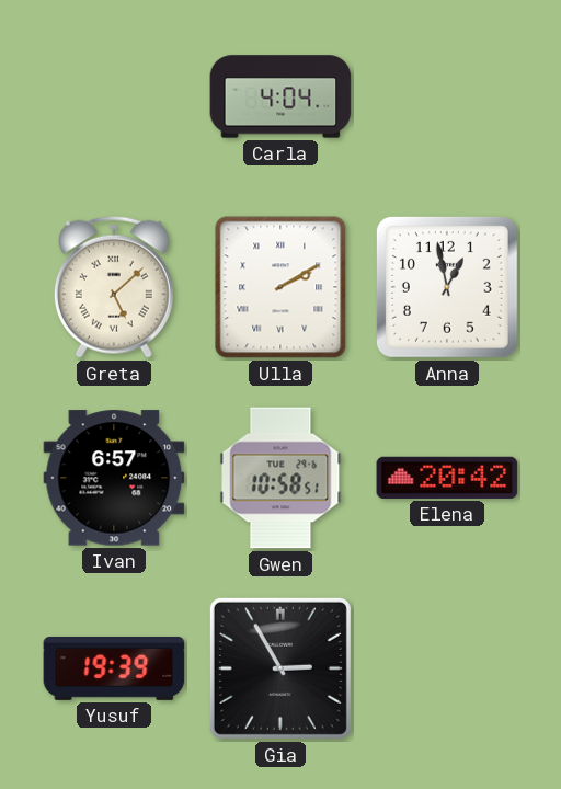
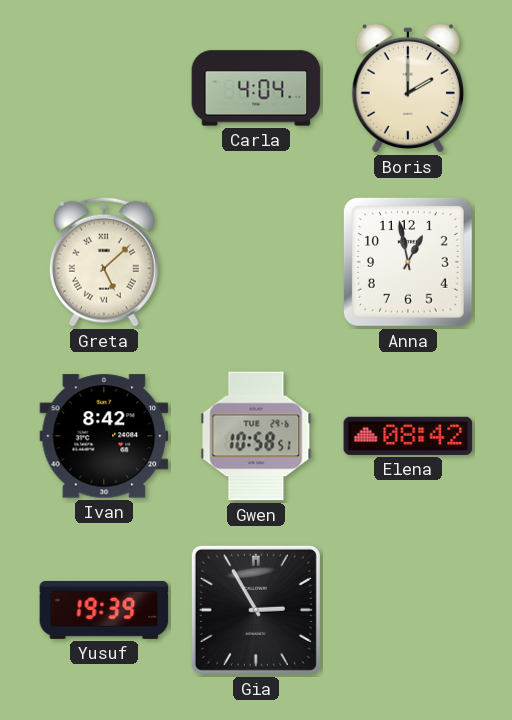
Boris: none -> 2:00
Ulla: 2:10 -> none
Ivan: 6:57 -> 8:42
Elena: 20:42 -> 08:42
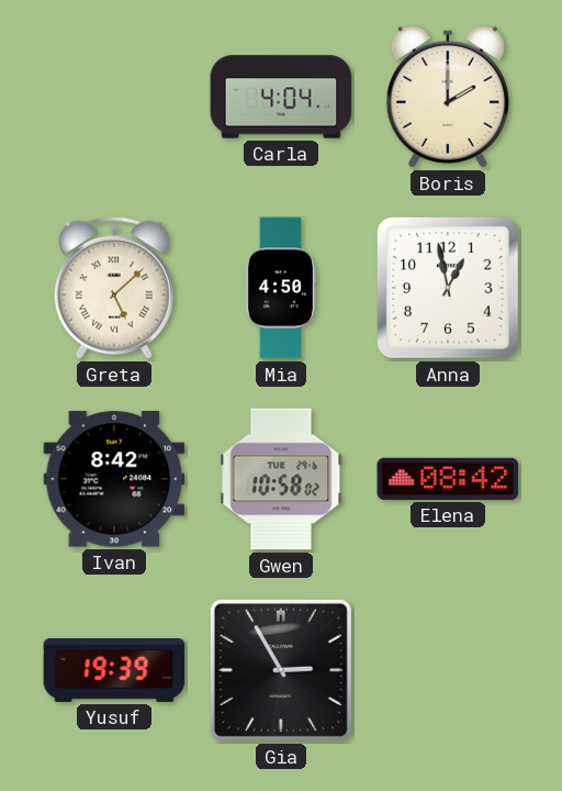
Mia: none -> 4:50
Gwen: 10:58:51 -> 10:58:02
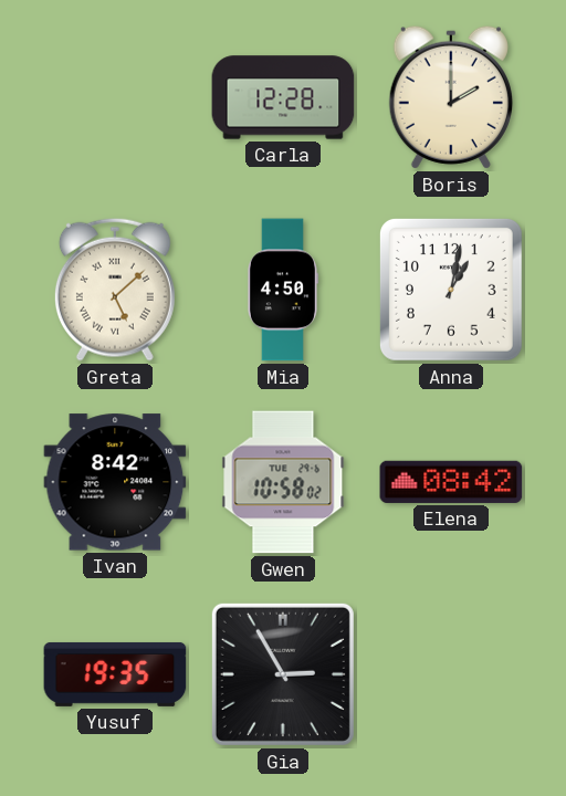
Carla: 4:04 -> 12:28
Anna: 12:58 -> 1:02
Yusuf: 19:39 -> 19:35
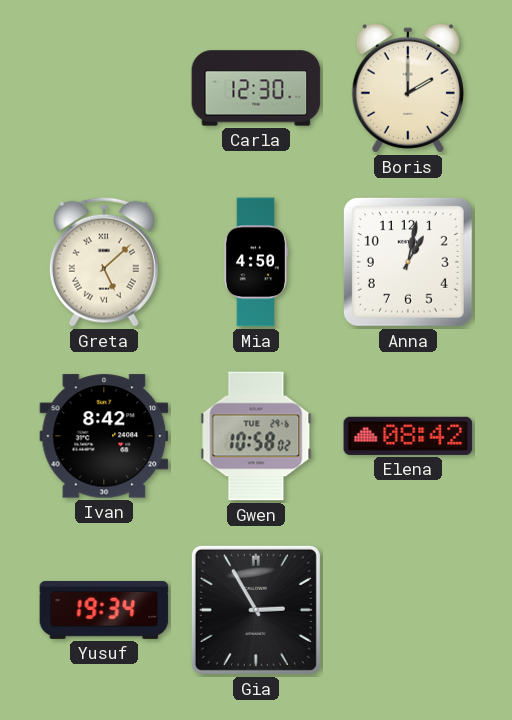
Carla: 12:28 -> 12:30
Yusuf: 19:35 -> 19:34
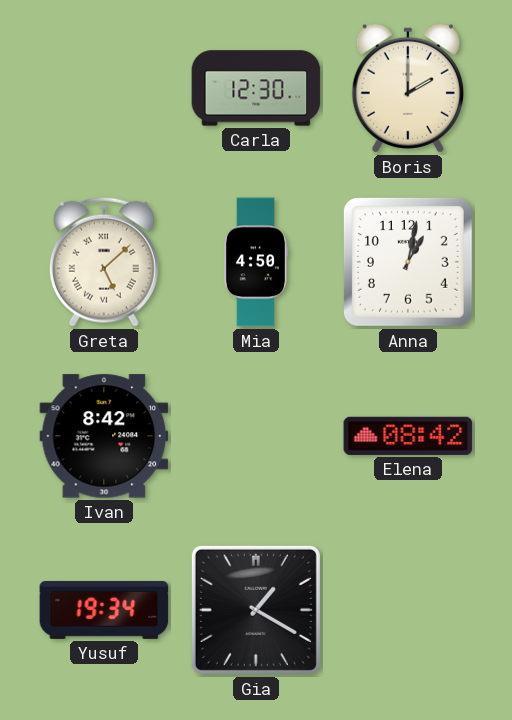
Gwen: 10:58 -> none
Gia: 2:55 -> 1:20
